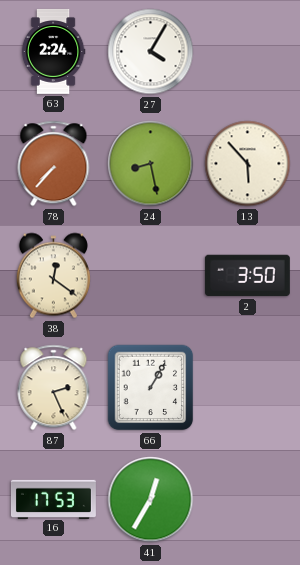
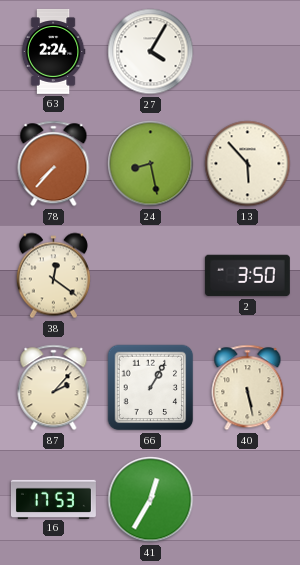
87: 2:26 -> 2:07
40: none -> 5:28
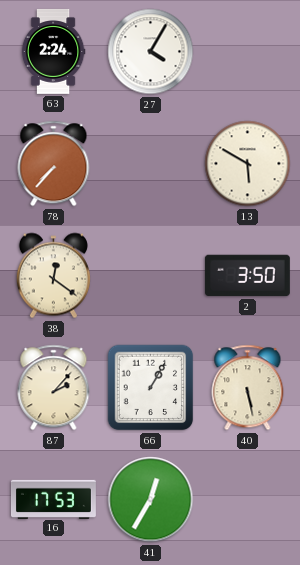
24: 8:28 -> none
13: 5:53 -> 5:50
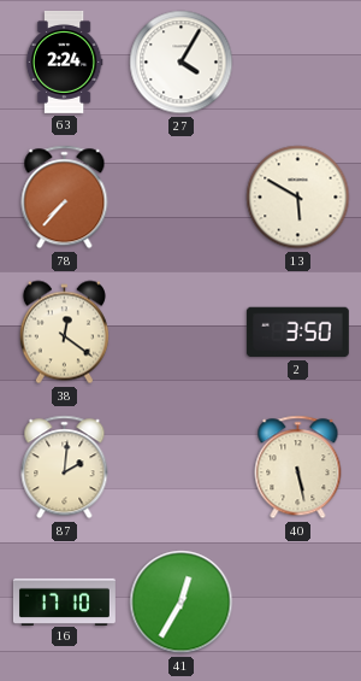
87: 2:07 -> 2:01
66: 1:05 -> none
16: 17:53 -> 17:10
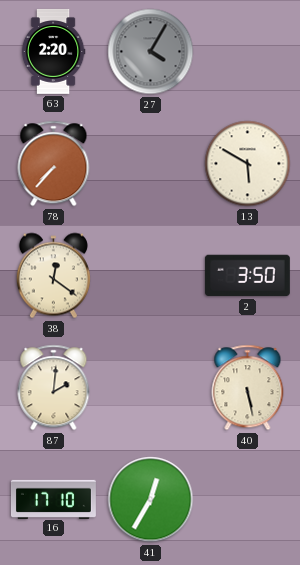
63: 2:24 -> 2:20
27 dial: white -> grey
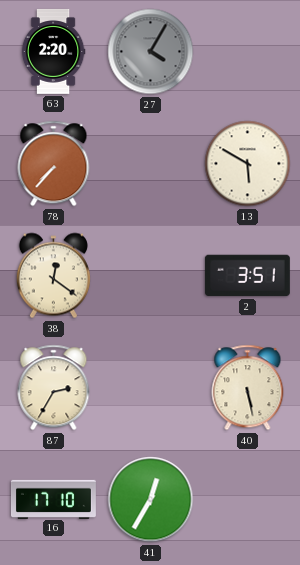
2: 3:50 -> 3:51
87: 2:01 -> 2:35
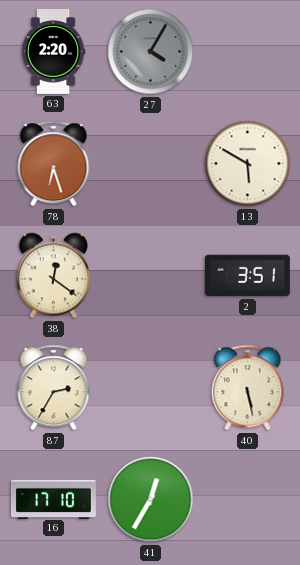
78: 7:37 -> 6:27
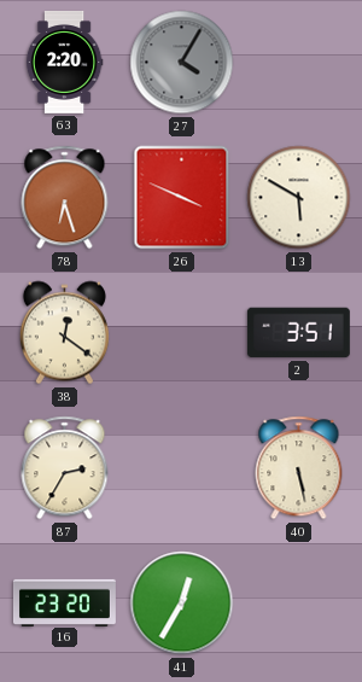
26: none -> 3:49
16: 17:10 -> 23:20
